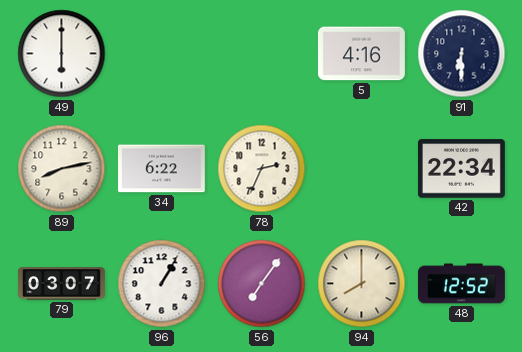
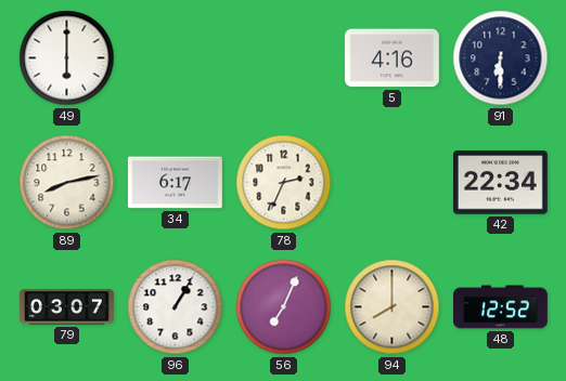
34: 6:22 -> 6:17
56: 7:06 -> 7:04
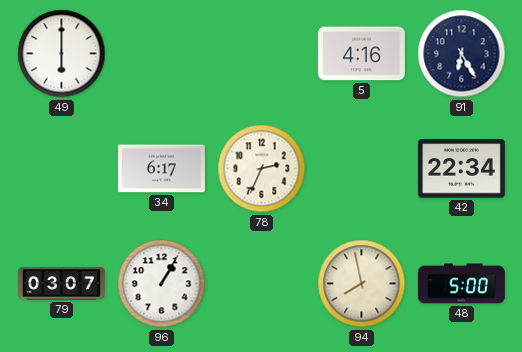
91: 6:30 -> 6:25
89: 8:13 -> none
56: 7:04 -> none
94: 8:00 -> 7:58
48: 12:52 -> 5:00
